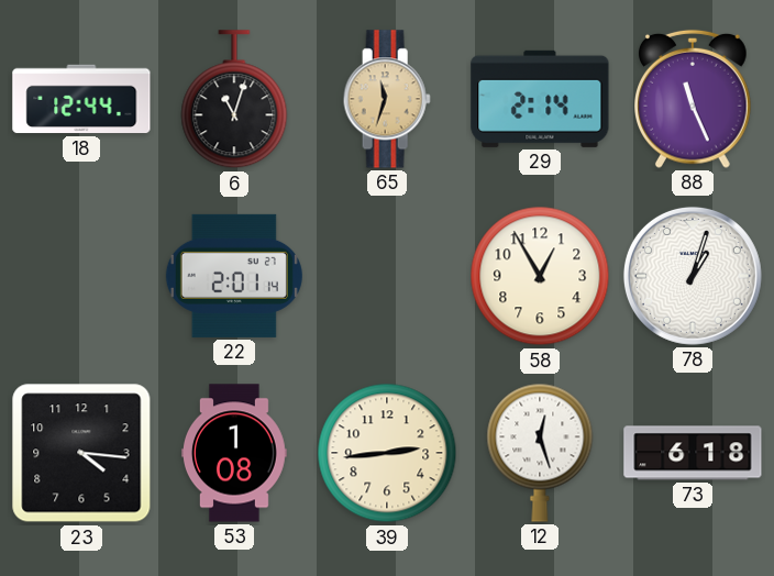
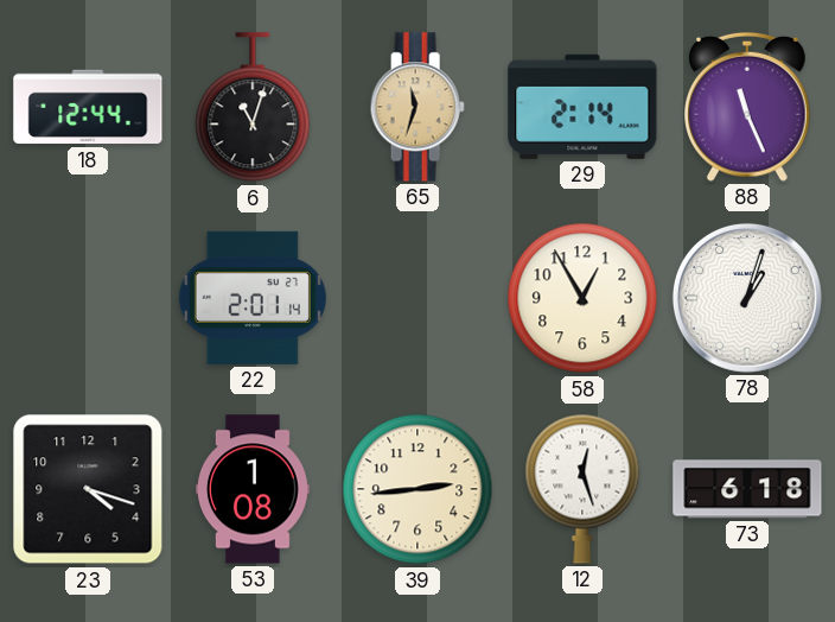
23: 4:16 -> 4:18
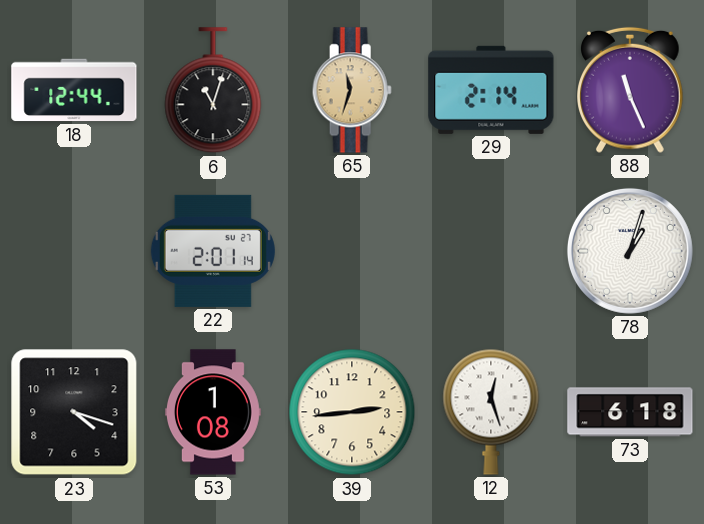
58: 12:55 -> none
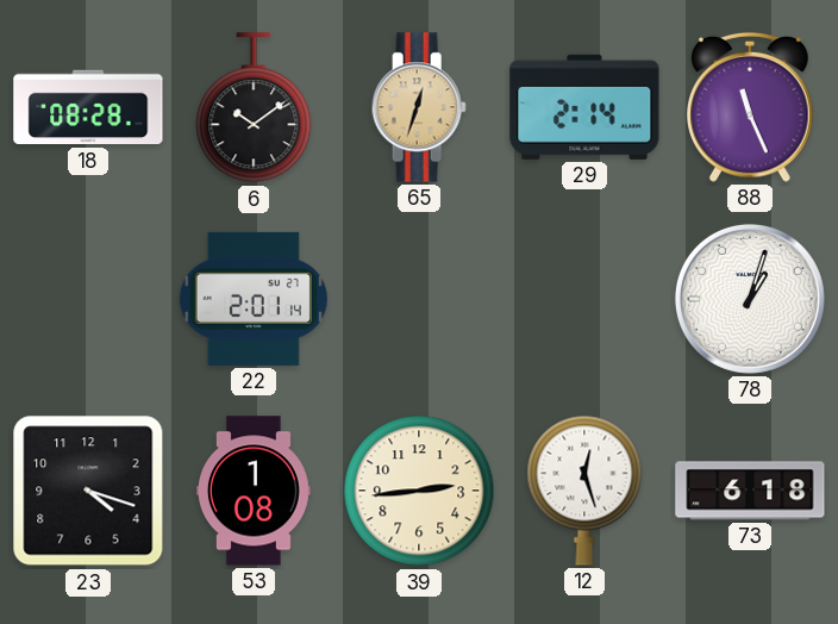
18: 12:44 -> 08:28
6: 11:03 -> 10:09
65: 11:33 -> 12:33
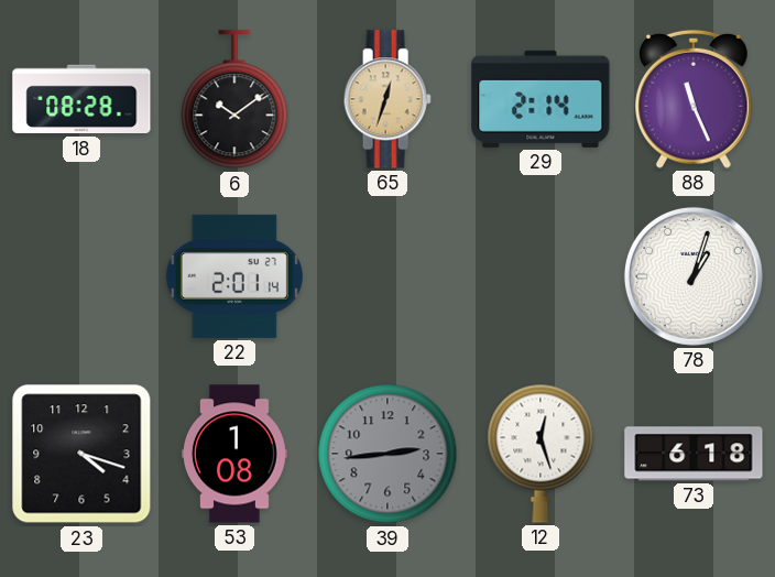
39 dial: cream -> grey
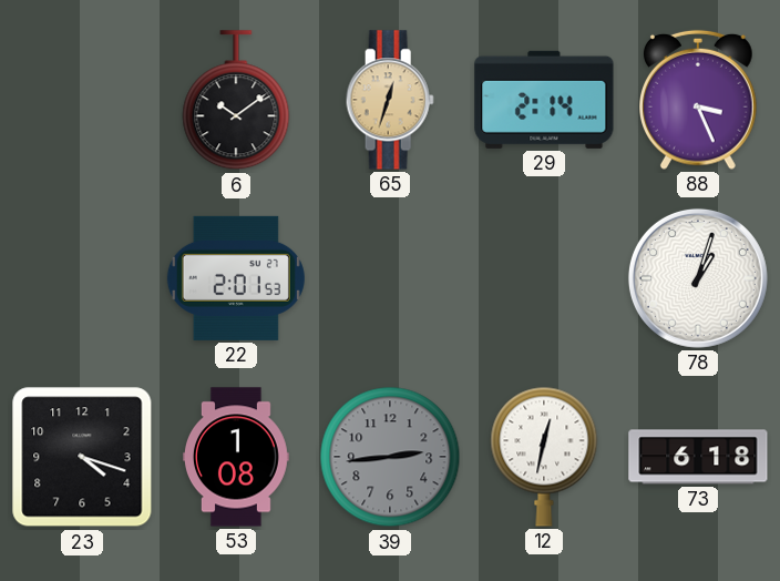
18: 08:28 -> none
88: 11:26 -> 3:26
22: 2:01:14 -> 2:01:53
12: 12:27 -> 12:32
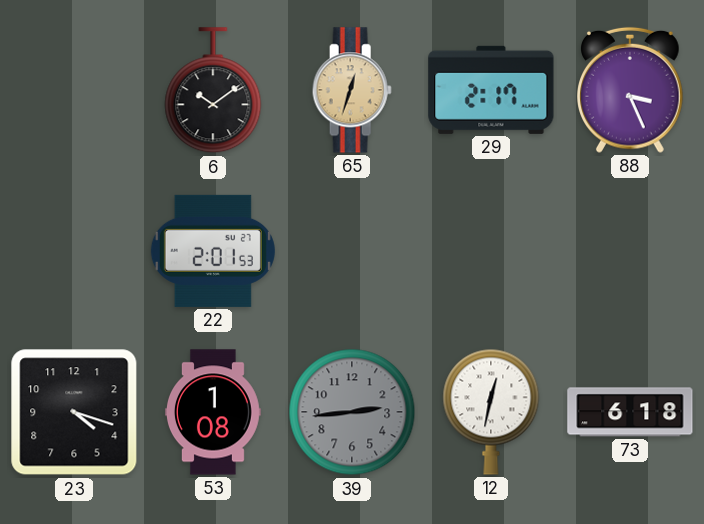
29: 2:14 -> 2:17
78: 1:03 -> none
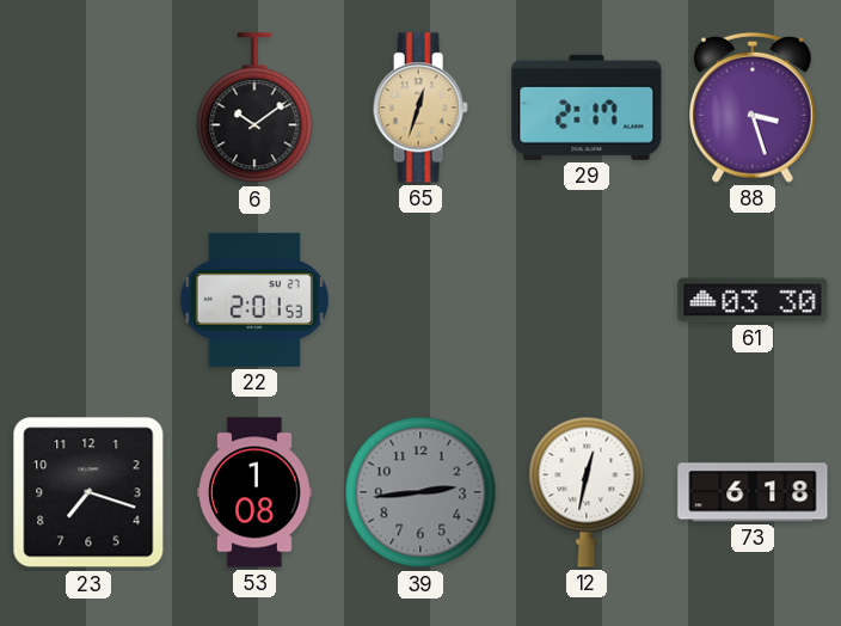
88: 3:26 -> 3:27
61: none -> 03:30
23: 4:18 -> 7:18
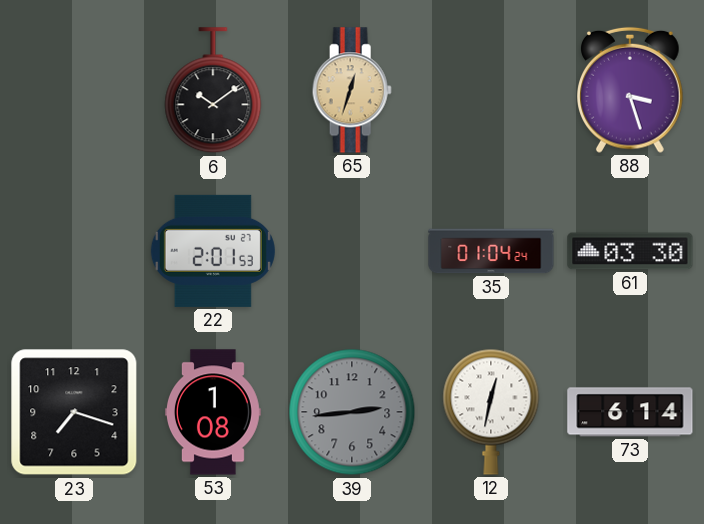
29: 2:17 -> none
35: none -> 01:04
73: 6:18 -> 6:14
